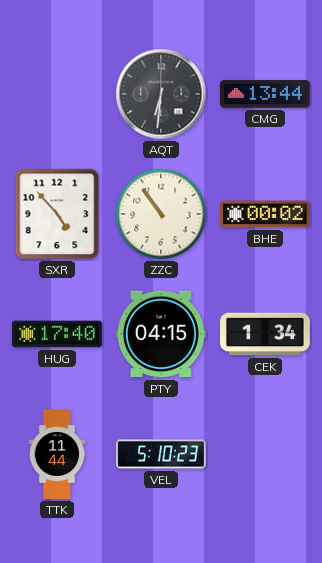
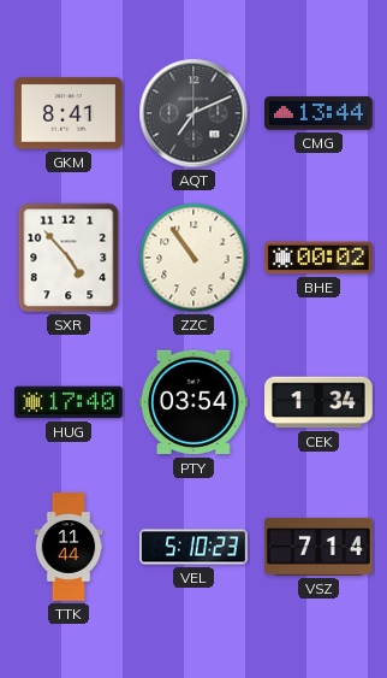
GKM: none -> 8:41
AQT: 6:31 -> 7:11
PTY: 04:15 -> 03:54
VSZ: none -> 7:14
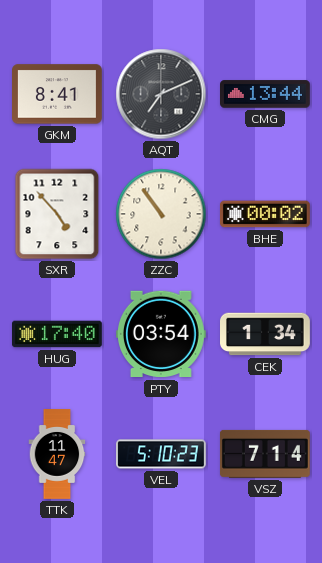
TTK: 11:44 -> 11:47
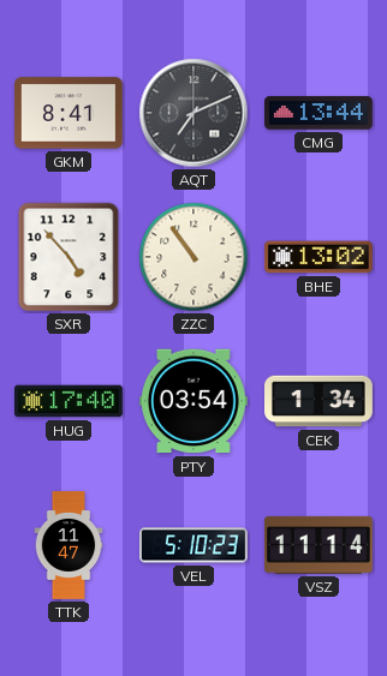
BHE: 00:02 -> 13:02
VSZ: 7:14 -> 11:14
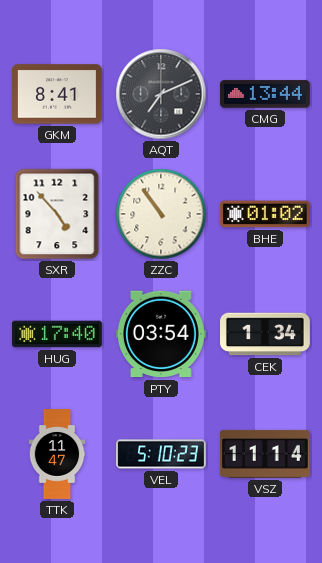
BHE: 13:02 -> 01:02
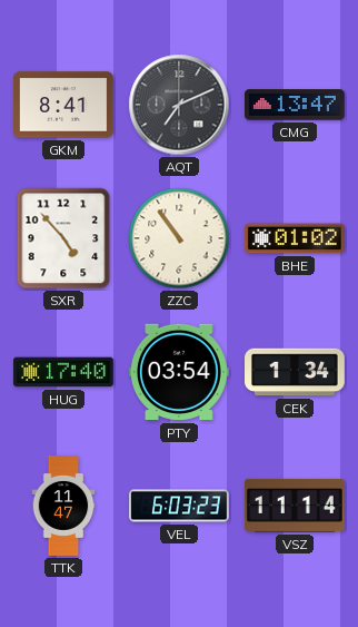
CMG: 13:44 -> 13:47
VEL: 5:10 -> 6:03
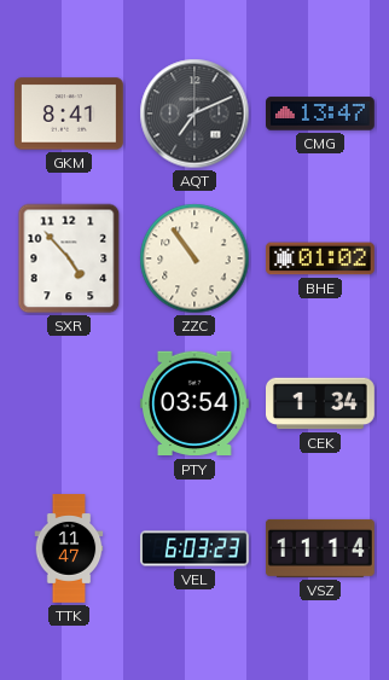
HUG: 17:40 -> none
